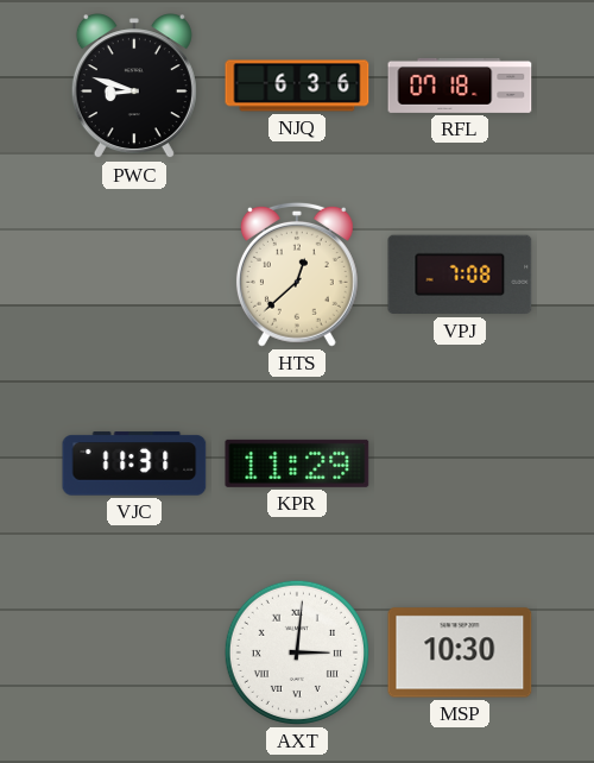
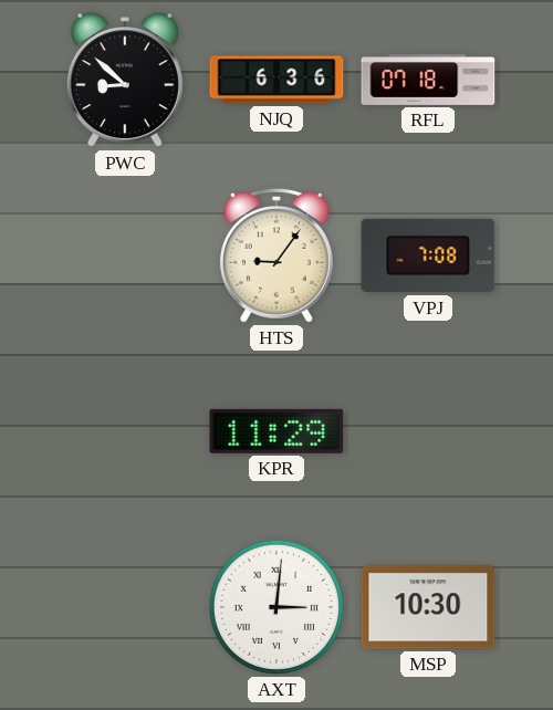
PWC: 8:48 -> 8:52
HTS: 12:38 -> 9:06
VJC: 11:31 -> none
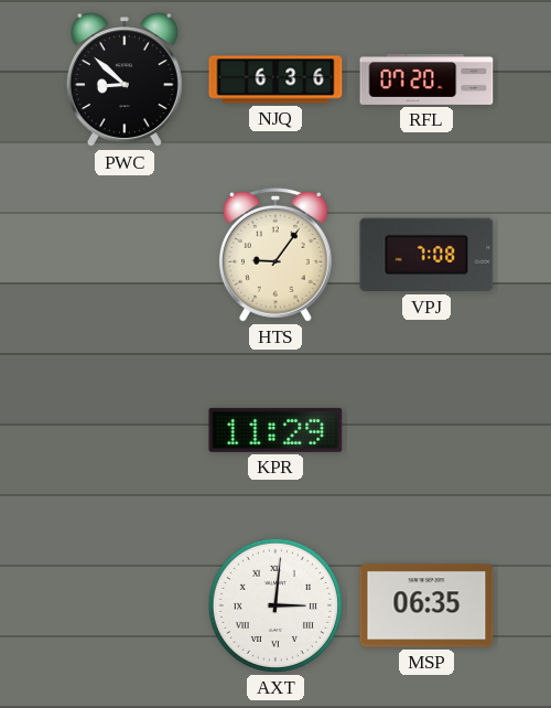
RFL: 07:18 -> 07:20
MSP: 10:30 -> 06:35
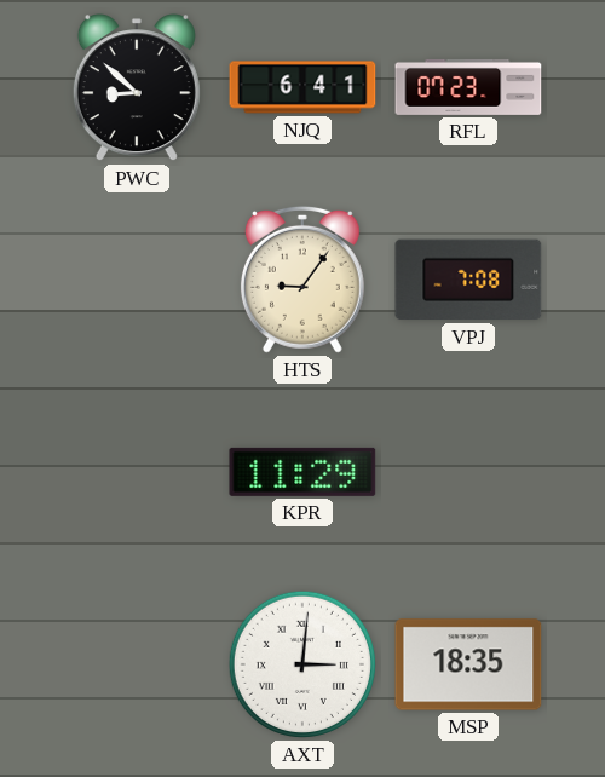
NJQ: 6:36 -> 6:41
RFL: 07:20 -> 07:23
MSP: 06:35 -> 18:35
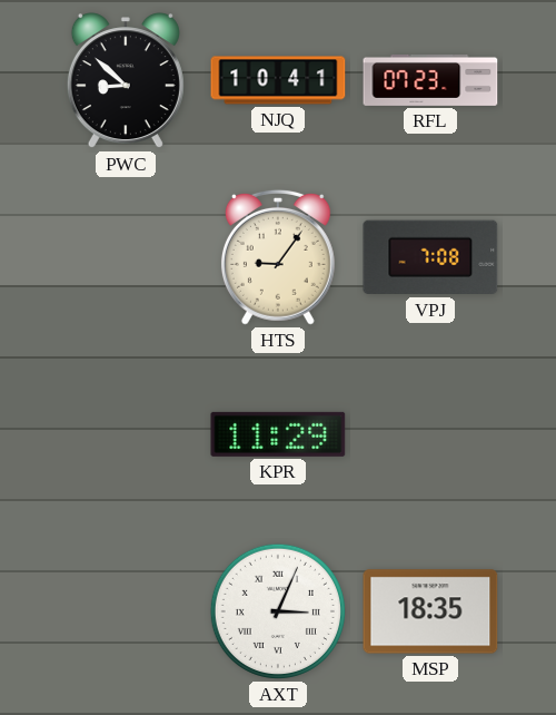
NJQ: 6:41 -> 10:41
AXT: 3:01 -> 3:04
